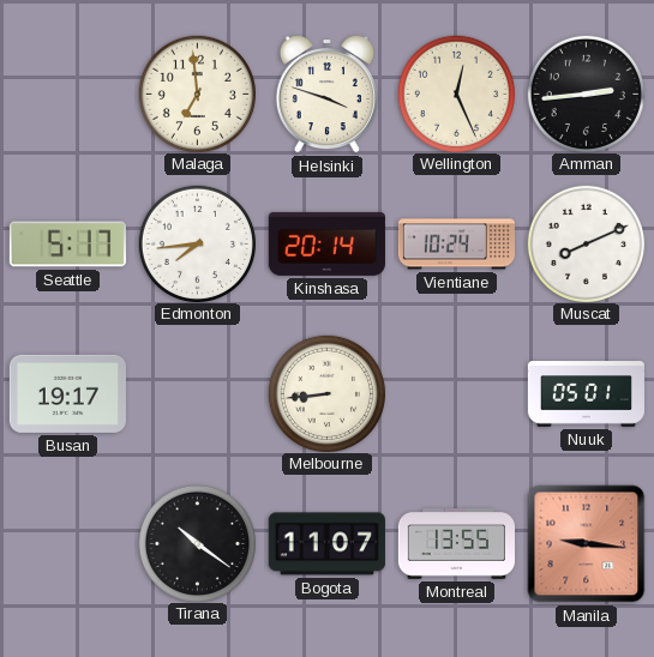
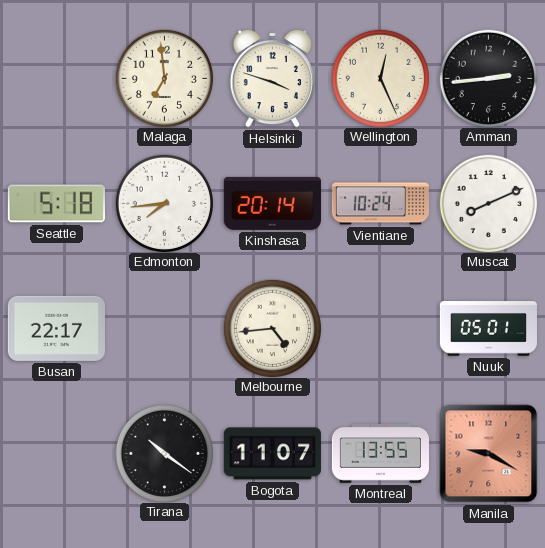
Seattle: 5:17 -> 5:18
Busan: 19:17 -> 22:17
Melbourne: 8:44 -> 4:44
Manila: 9:16 -> 9:20
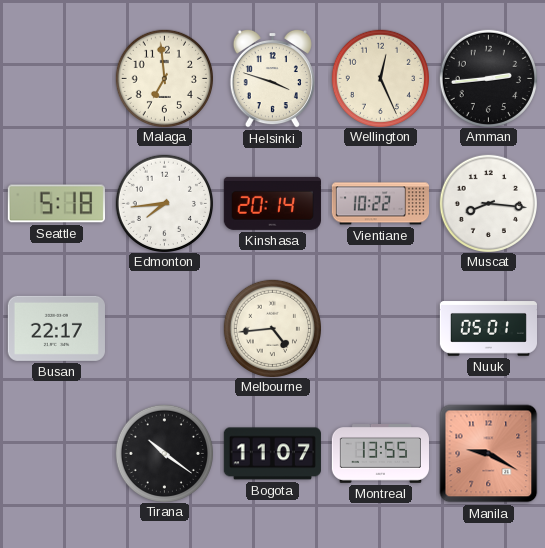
Vientiane: 10:24 -> 10:22
Muscat: 8:11 -> 8:16
